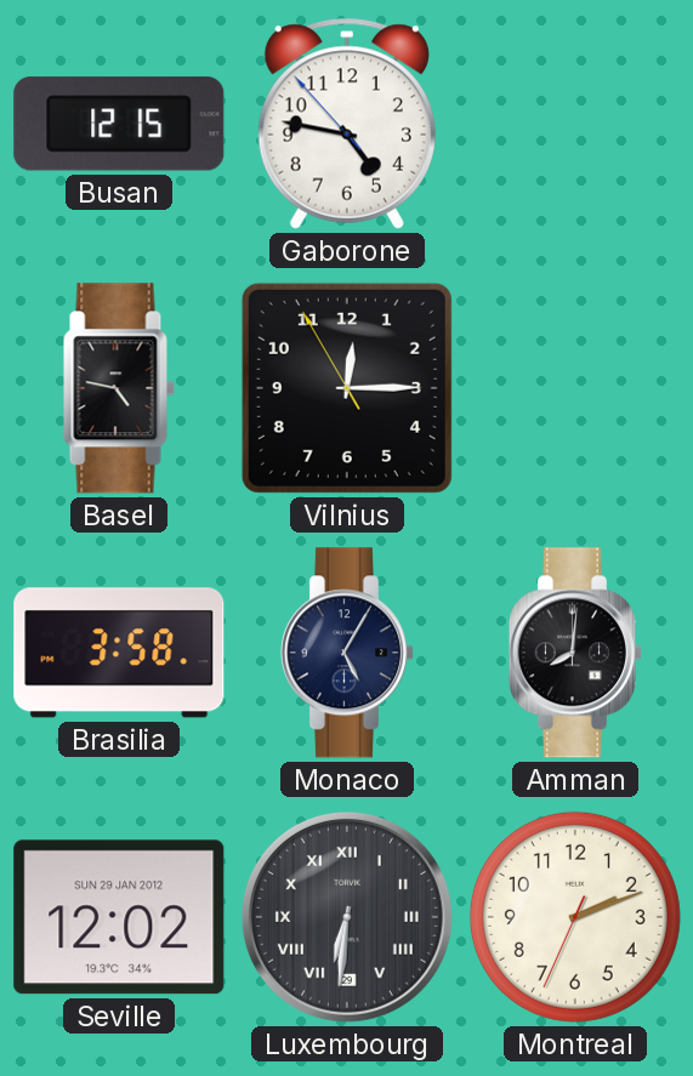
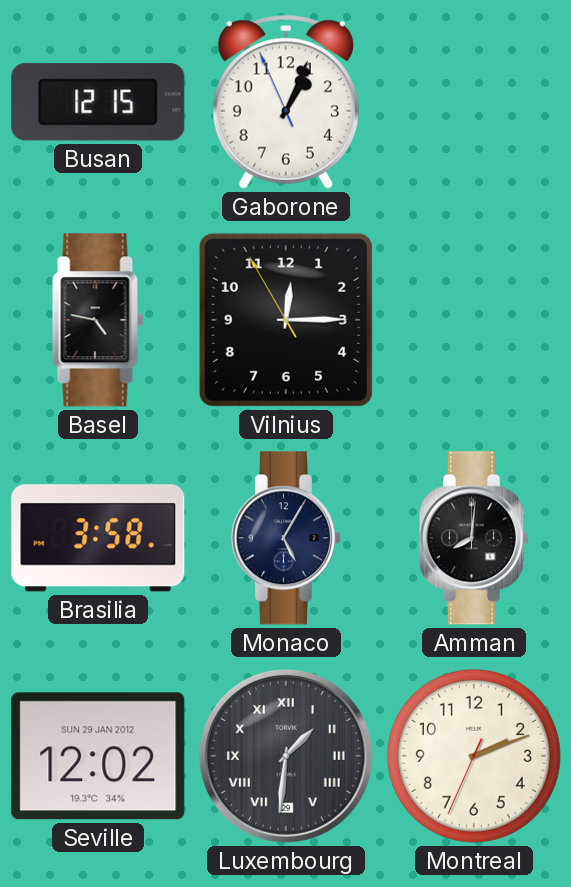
Gaborone: 4:46 -> 1:03
Luxembourg: 6:31 -> 1:31
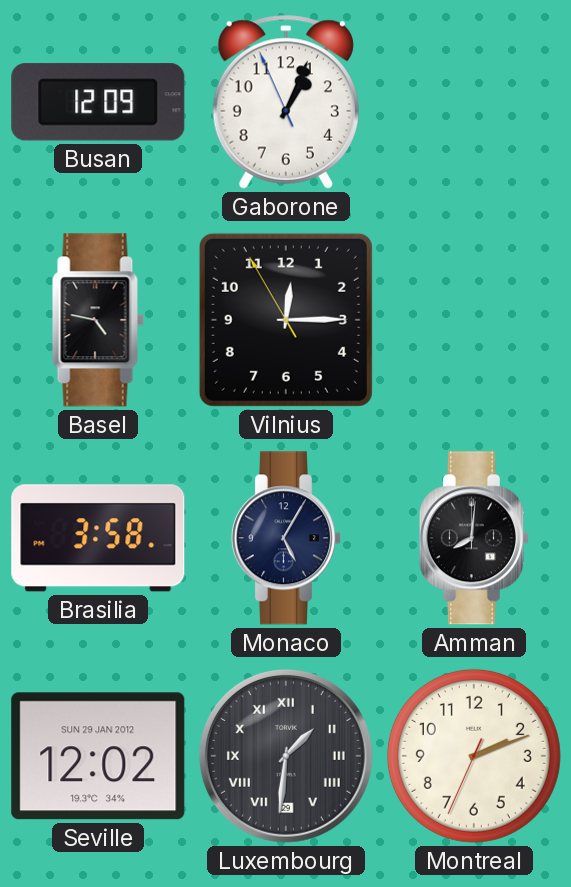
Busan: 12:15 -> 12:09
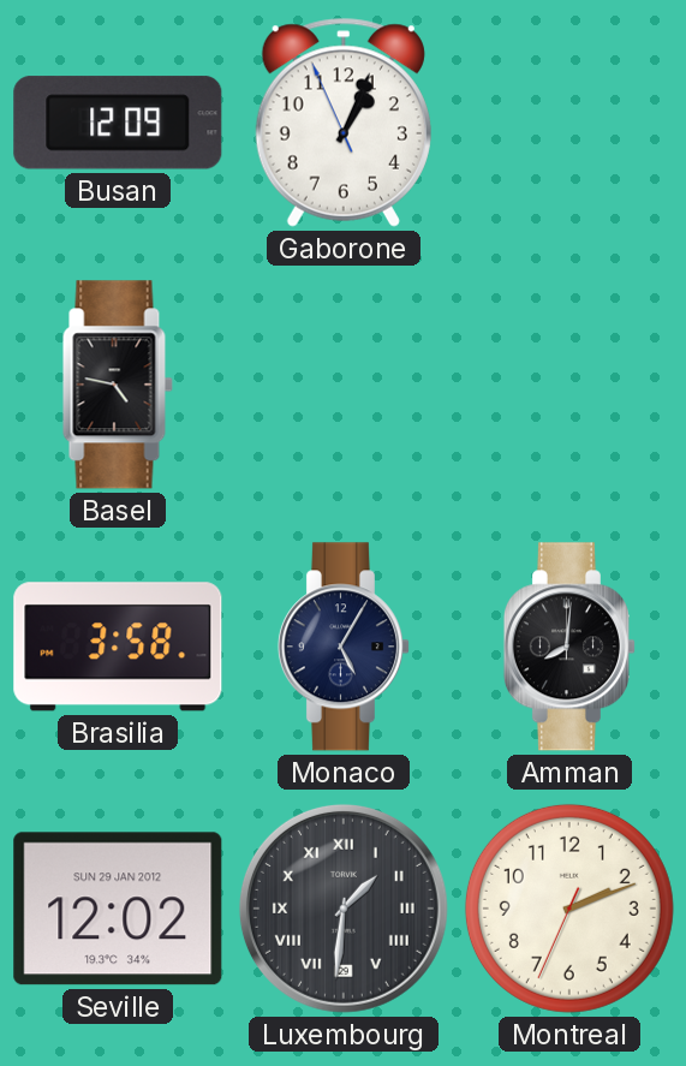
Vilnius: 12:14 -> none
